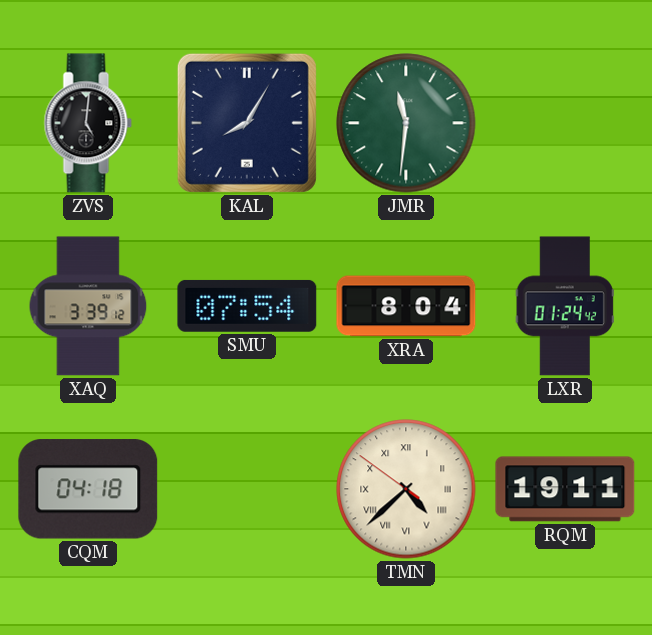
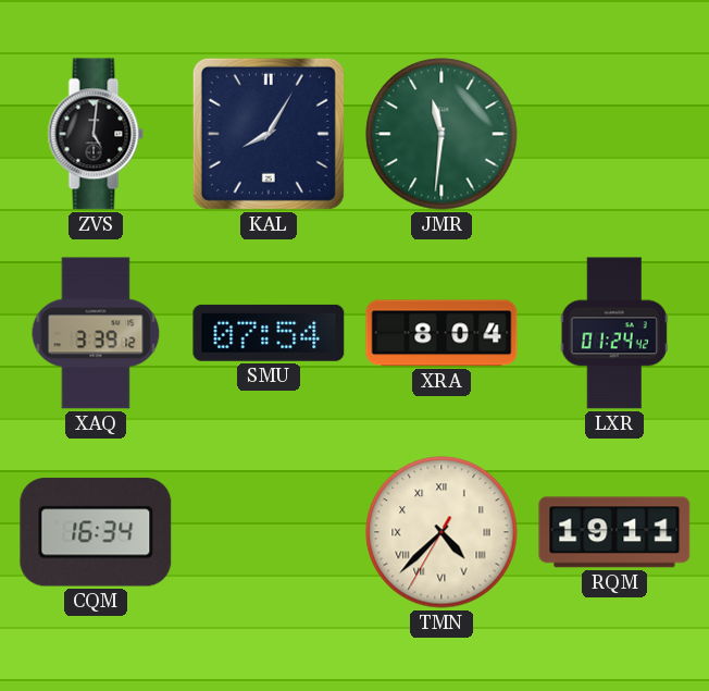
CQM: 04:18 -> 16:34
TMN: 4:37:51 -> 4:37:35
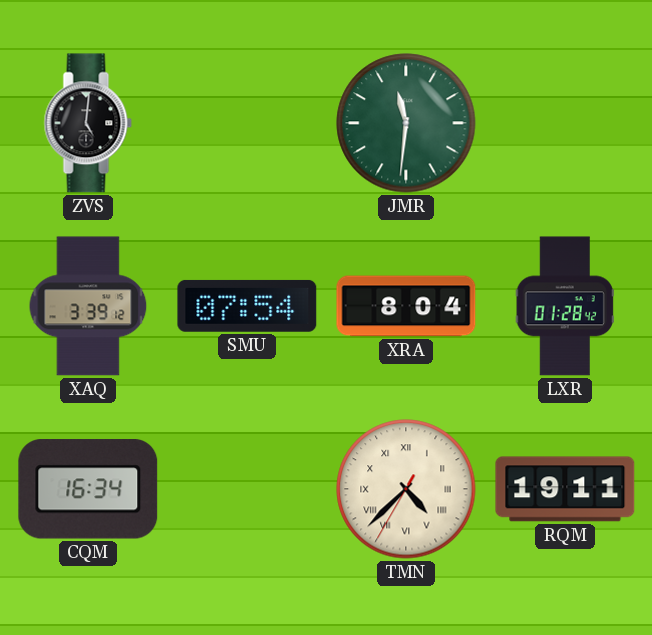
KAL: 8:05 -> none
LXR: 01:24 -> 01:28
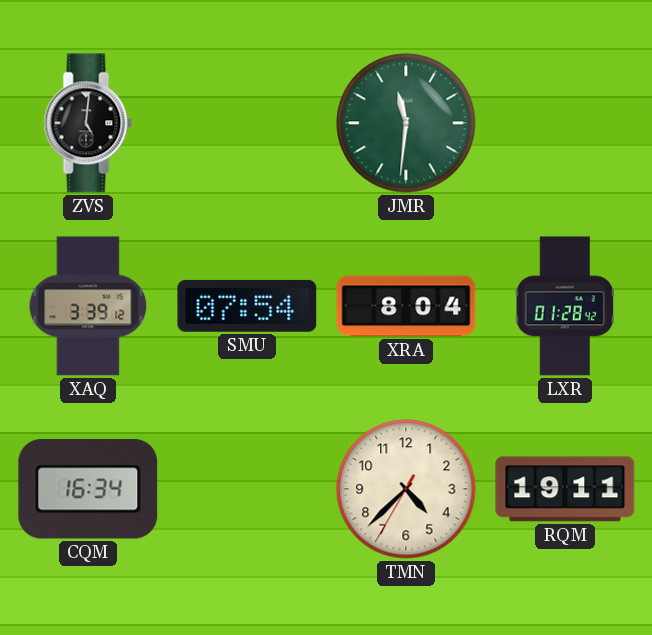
TMN numerals: Roman -> Arabic
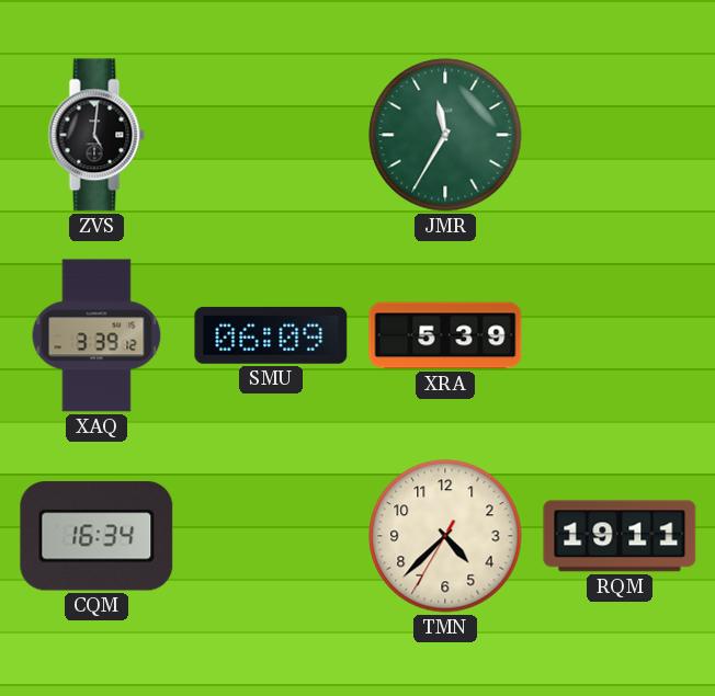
JMR: 11:31 -> 11:35
SMU: 07:54 -> 06:09
XRA: 8:04 -> 5:39
LXR: 01:28 -> none
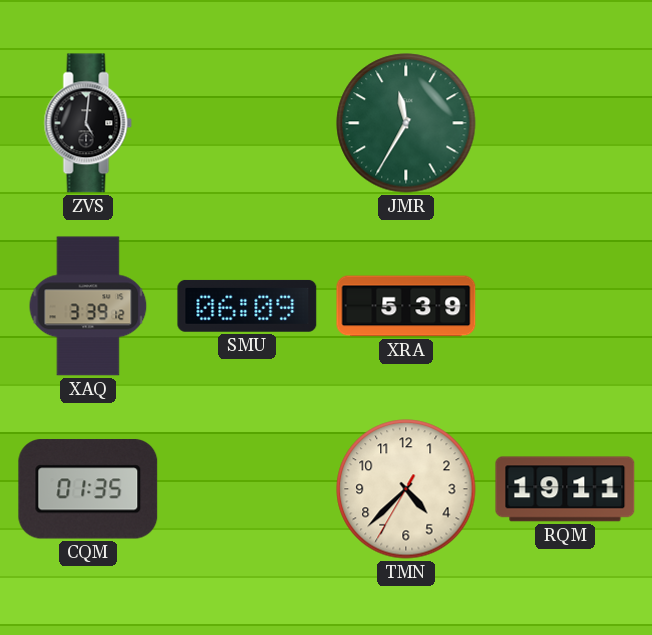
CQM: 16:34 -> 01:35
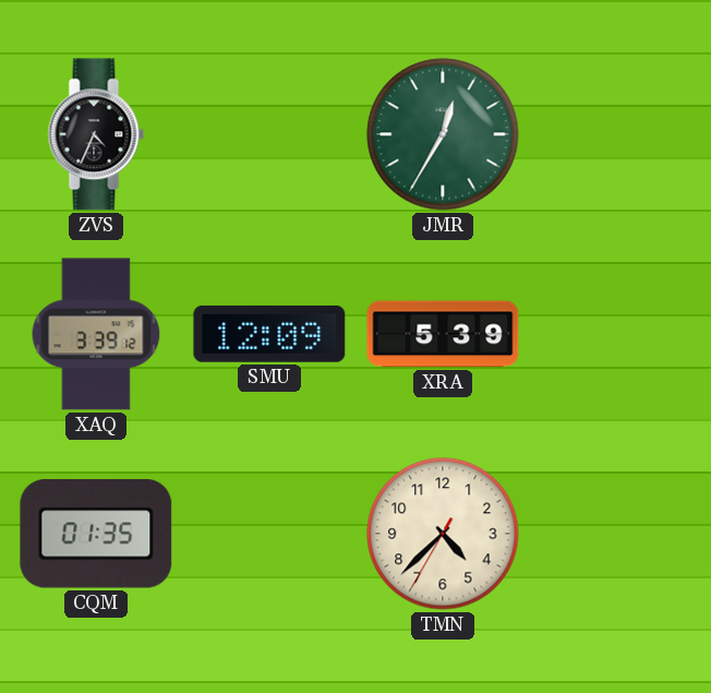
ZVS: 5:01 -> 4:34
JMR: 11:35 -> 12:35
SMU: 06:09 -> 12:09
RQM: 19:11 -> none
